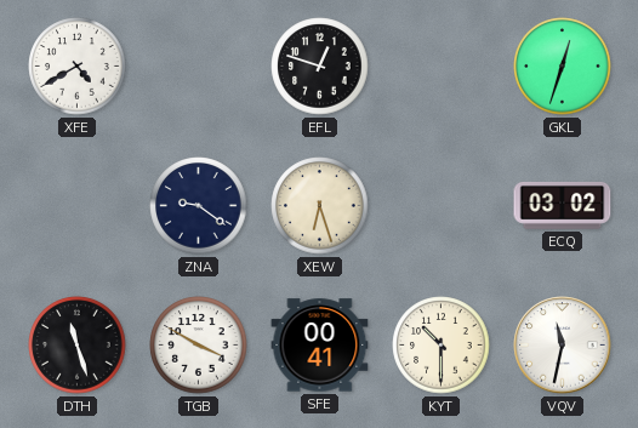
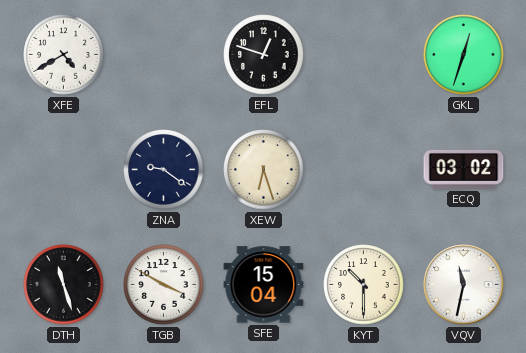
SFE: 00:41 -> 15:04
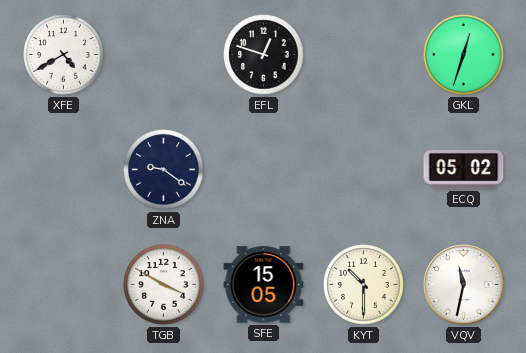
XEW: 6:27 -> none
ECQ: 03:02 -> 05:02
DTH: 11:27 -> none
SFE: 15:04 -> 15:05
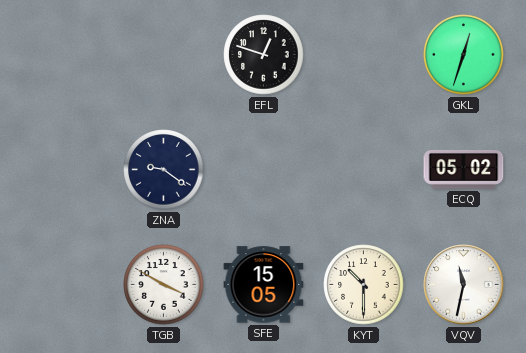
XFE: 4:40 -> none
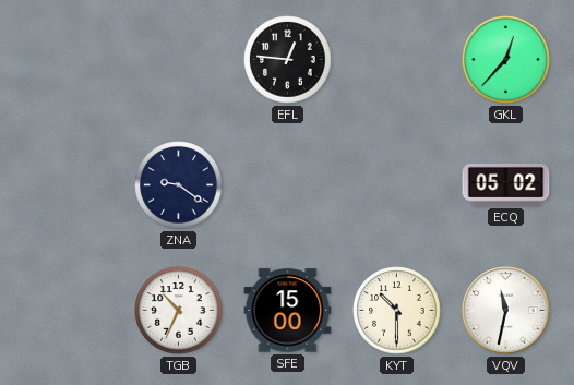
EFL: 12:48 -> 12:46
GKL: 12:33 -> 12:37
TGB: 3:50 -> 10:34
SFE: 15:05 -> 15:00
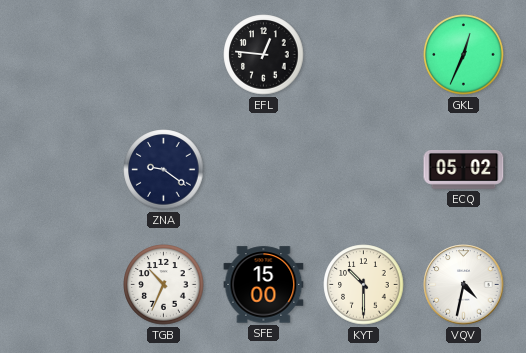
GKL: 12:37 -> 12:34
VQV: 11:32 -> 4:32
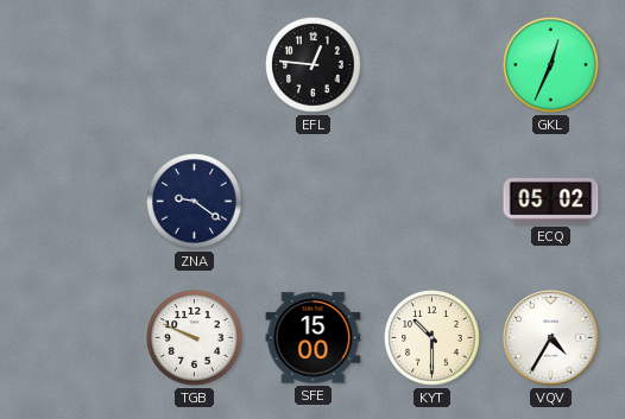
TGB: 10:34 -> 9:49
VQV: 4:32 -> 4:35
